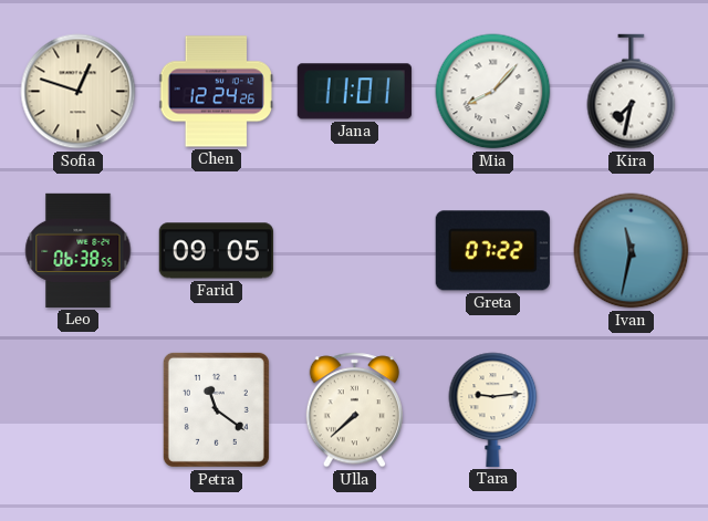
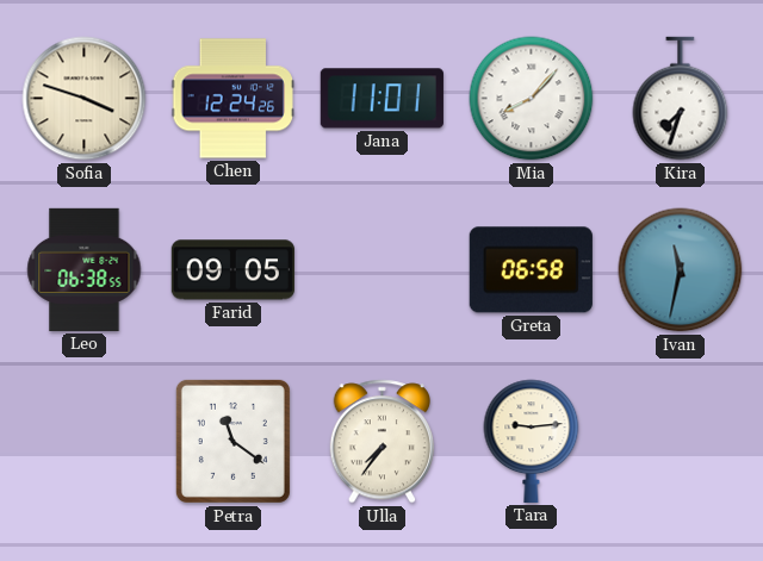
Sofia: 12:48 -> 3:48
Kira: 7:32 -> 7:33
Greta: 07:22 -> 06:58
Ulla: 7:38 -> 7:36
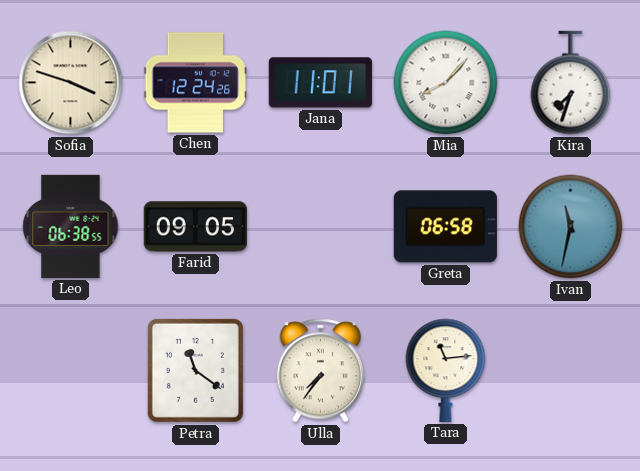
Tara: 9:14 -> 11:14
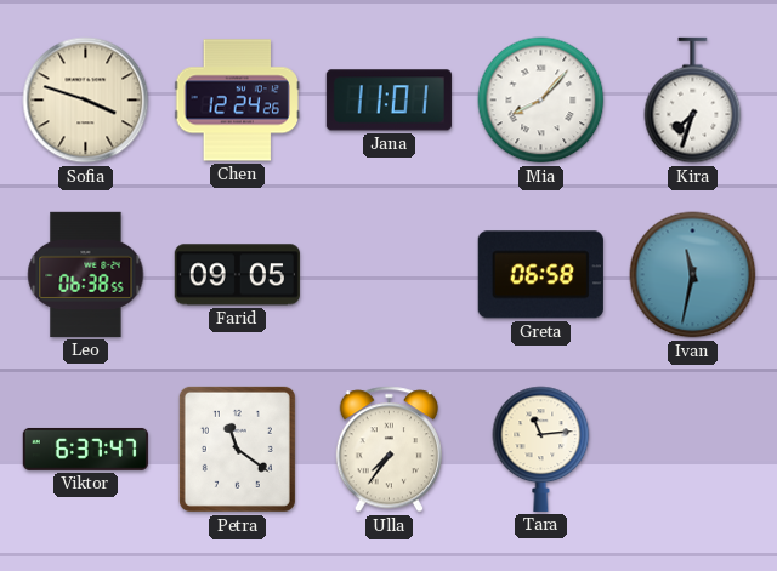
Viktor: none -> 6:37
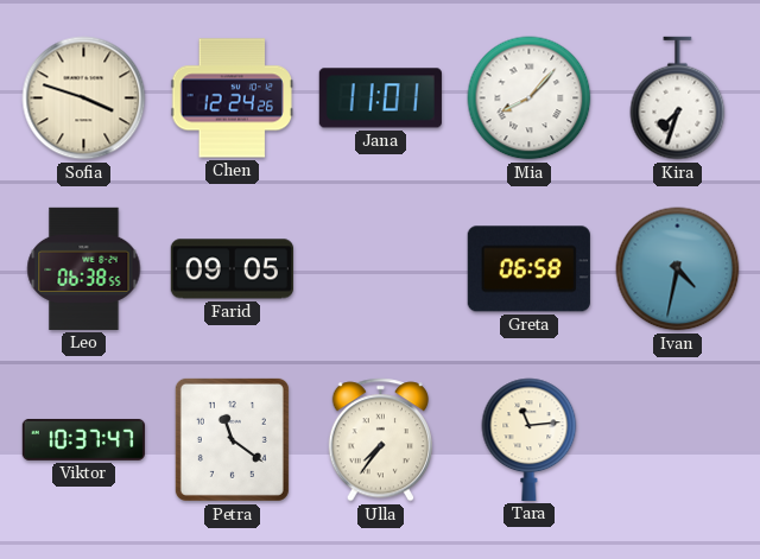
Ivan: 11:32 -> 4:32
Viktor: 6:37 -> 10:37
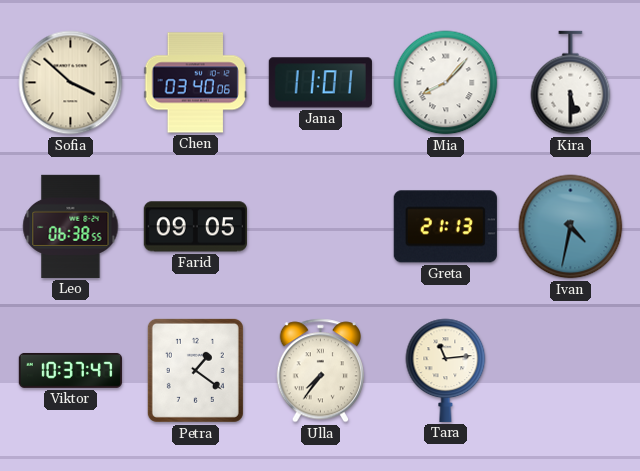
Sofia: 3:48 -> 3:52
Chen: 12:24 -> 03:40
Kira: 7:33 -> 5:30
Greta: 06:58 -> 21:13
Petra: 11:21 -> 1:21
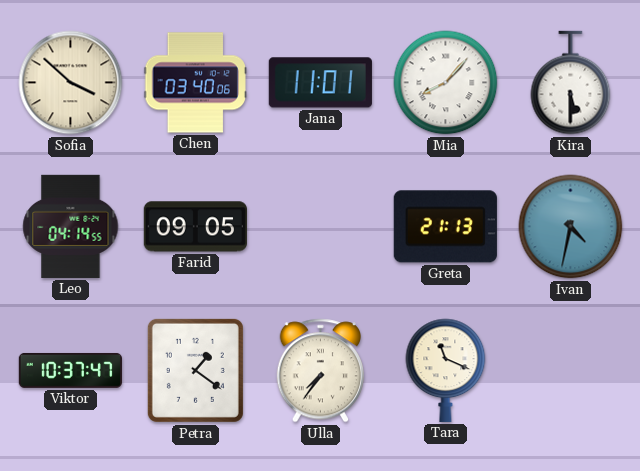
Leo: 06:38 -> 04:14
Tara: 11:14 -> 11:19
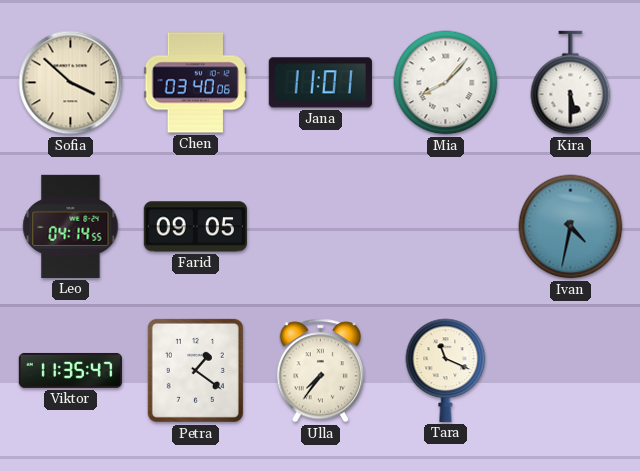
Greta: 21:13 -> none
Viktor: 10:37 -> 11:35
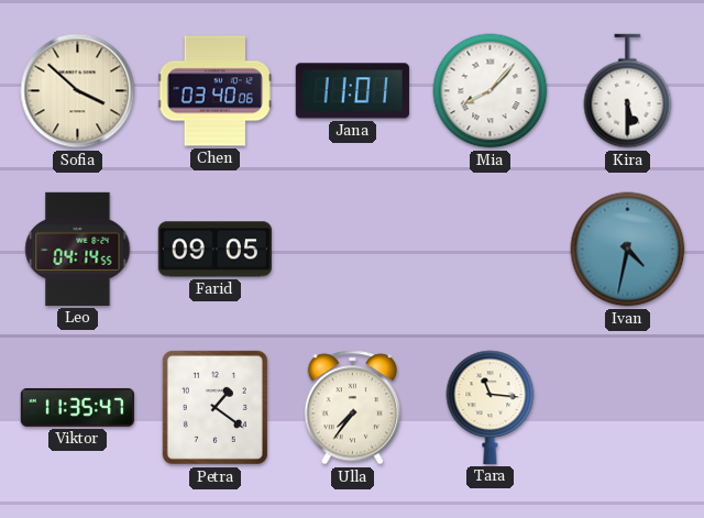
Tara: 11:19 -> 11:16
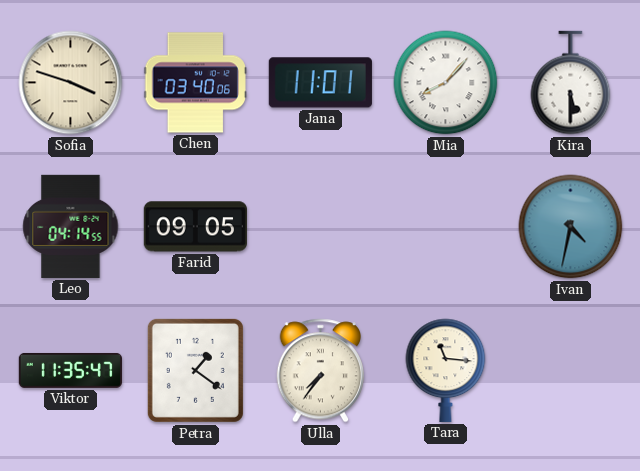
Sofia: 3:52 -> 3:48
